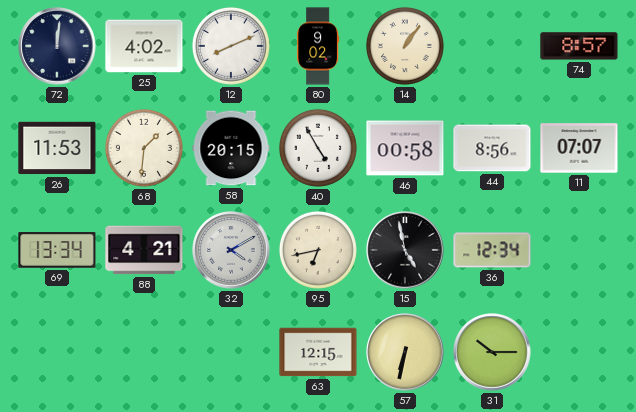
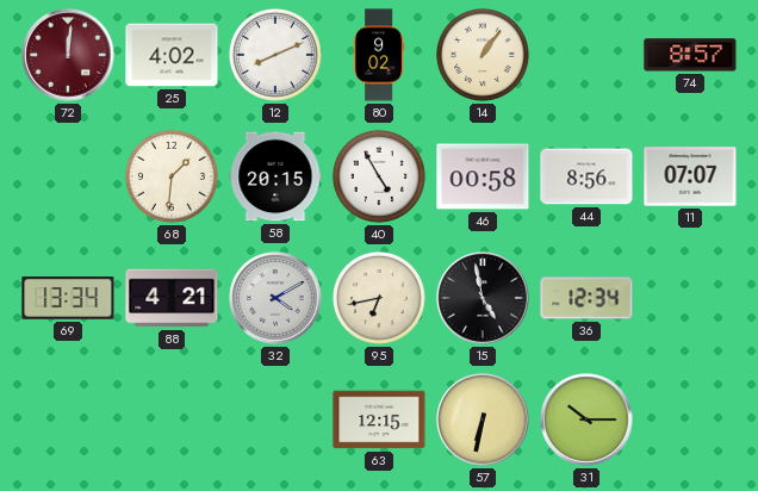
72 dial: navy -> burgundy
26: 11:53 -> none
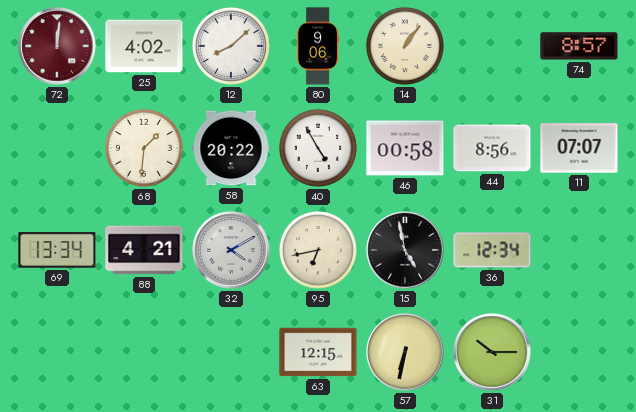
12: 8:11 -> 8:08
80: 9:02 -> 9:06
58: 20:15 -> 20:22
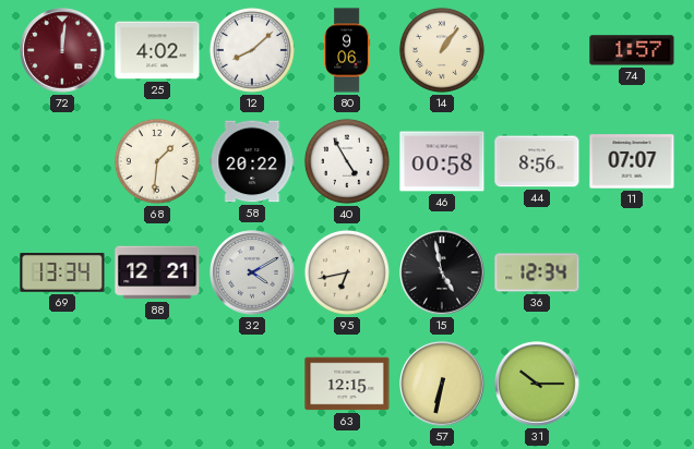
74: 8:57 -> 1:57
88: 4:21 -> 12:21
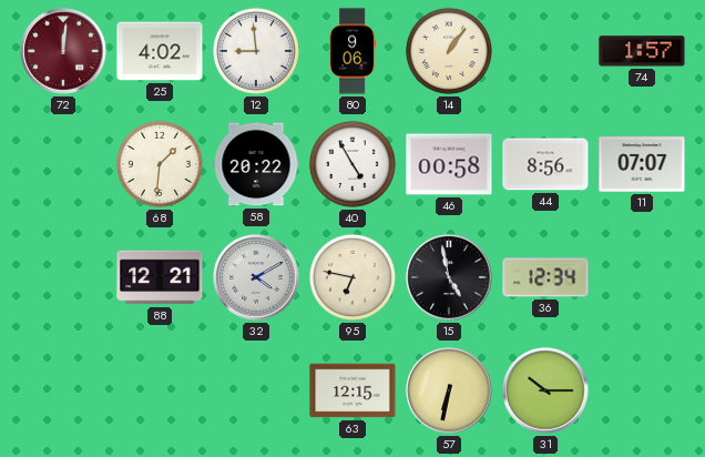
12: 8:08 -> 8:59
69: 13:34 -> none
95: 6:43 -> 6:47
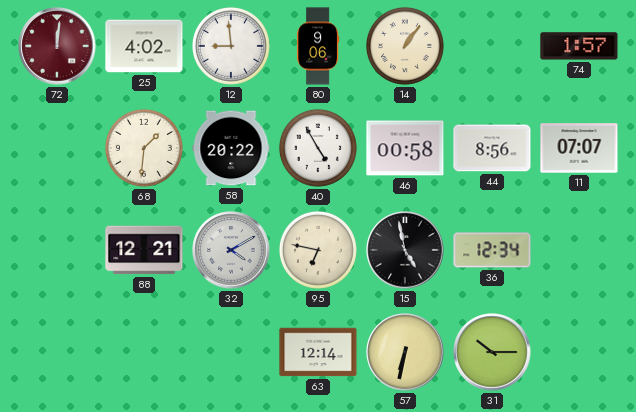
63: 12:15 -> 12:14
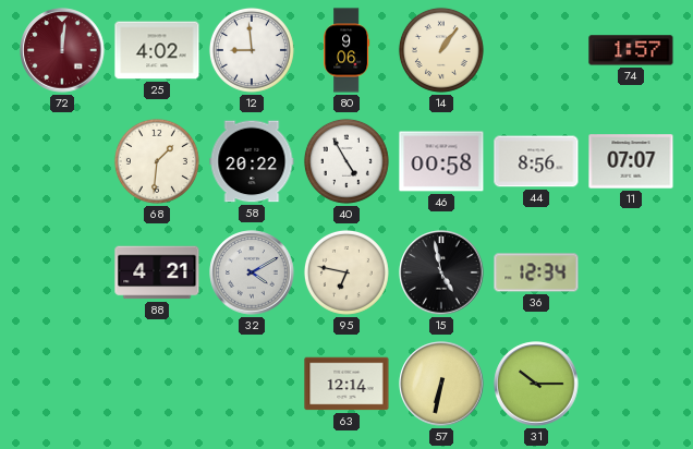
88: 12:21 -> 4:21
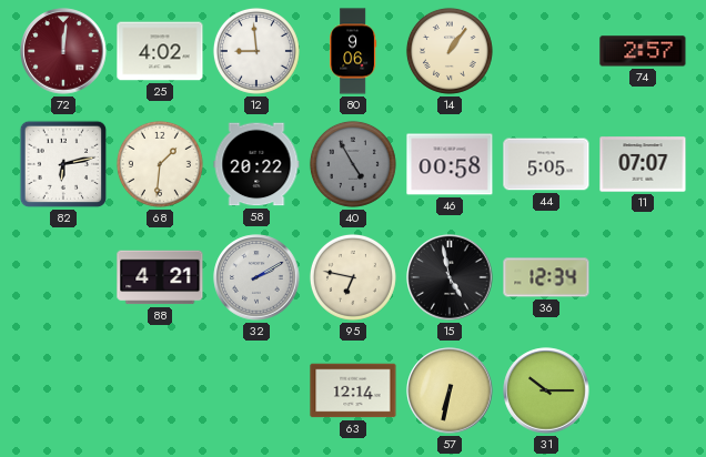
74: 1:57 -> 2:57
82: none -> 6:13
40 dial: white -> grey
44: 8:56 -> 5:05
32: 4:10 -> 2:10
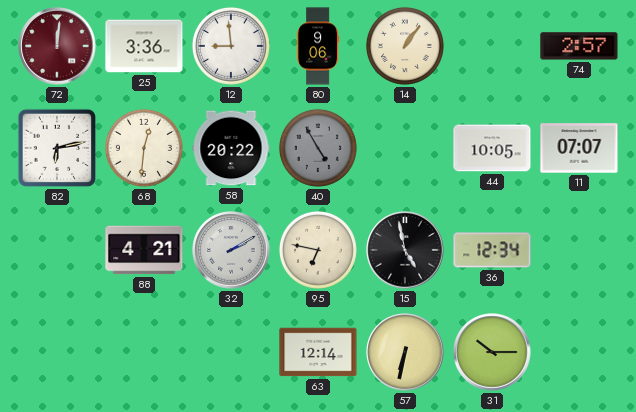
25: 4:02 -> 3:36
68: 1:31 -> 12:31
46: 00:58 -> none
44: 5:05 -> 10:05
